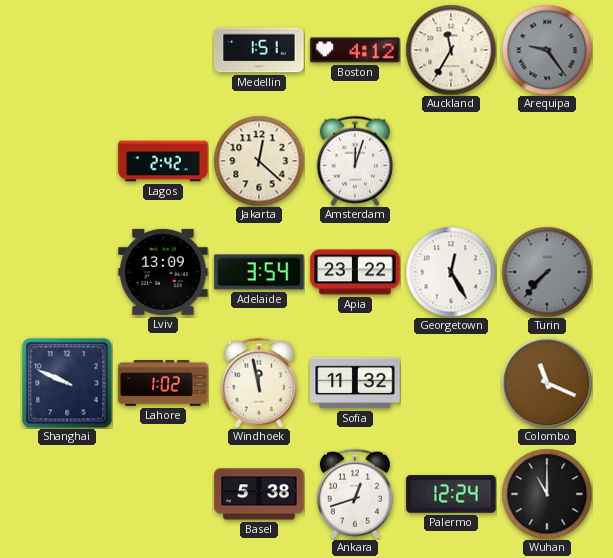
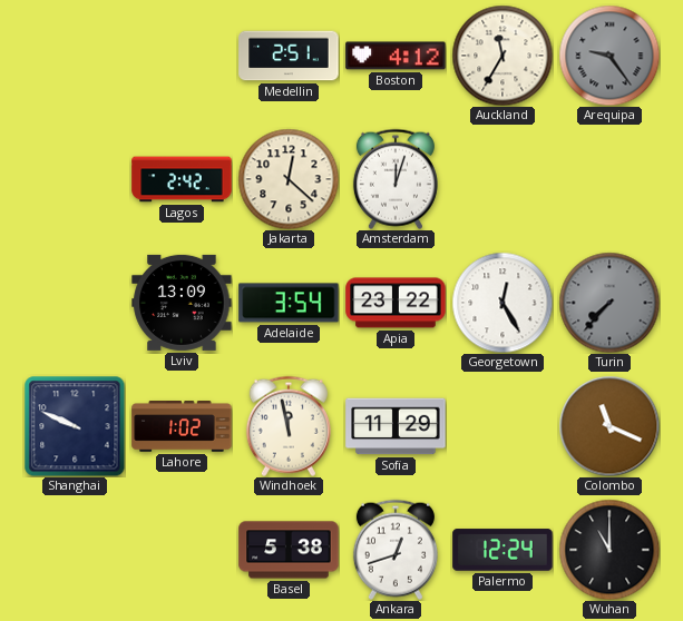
Medellin: 1:51 -> 2:51
Sofia: 11:32 -> 11:29
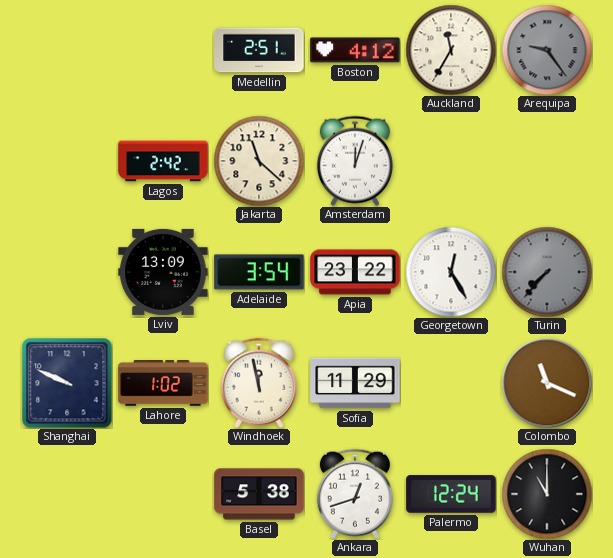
Jakarta: 12:22 -> 11:22
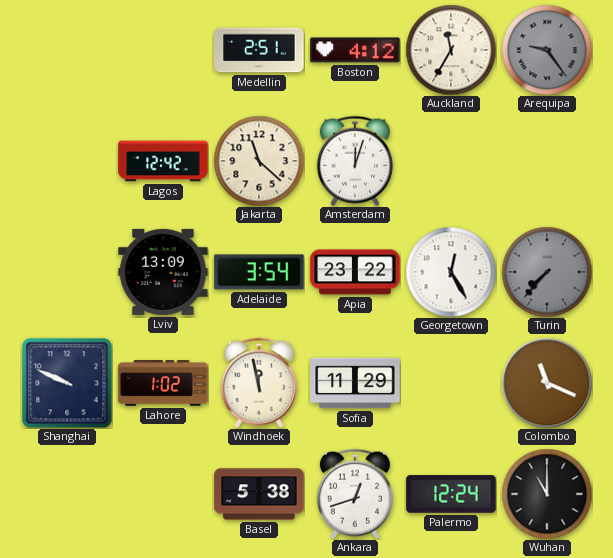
Lagos: 2:42 -> 12:42
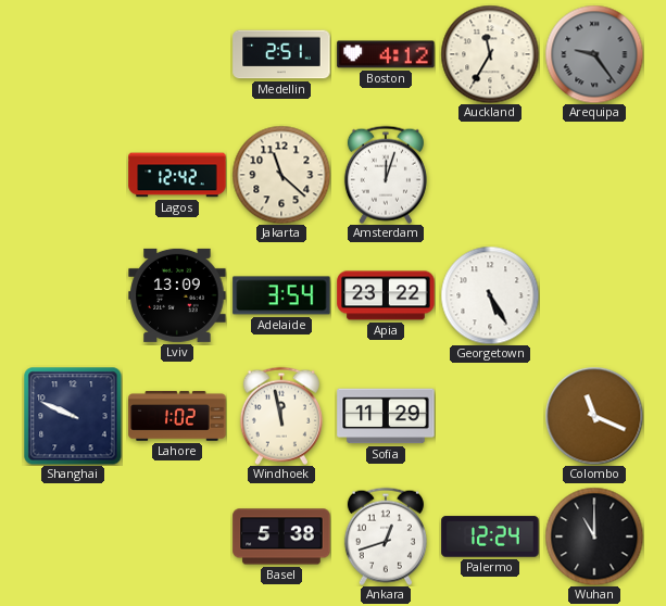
Georgetown: 12:25 -> 5:25
Turin: 7:37 -> none
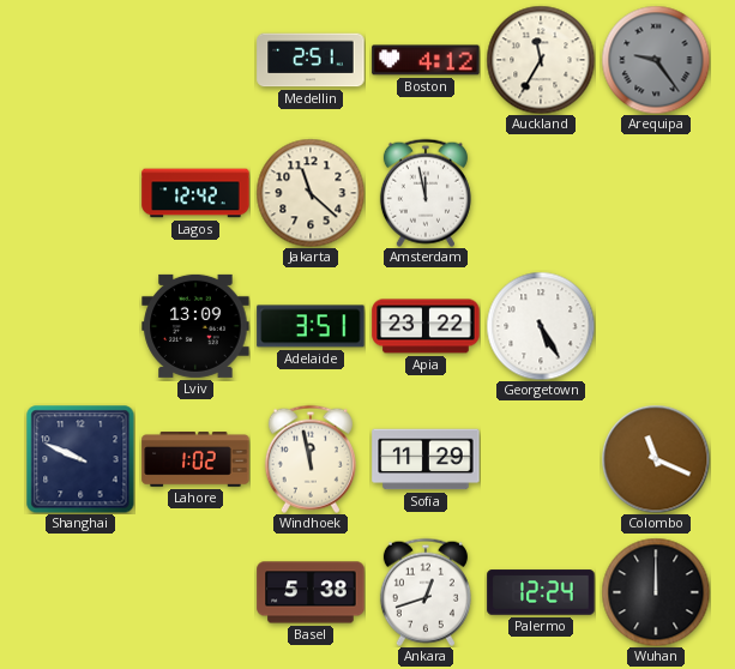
Amsterdam: 12:03 -> 11:58
Adelaide: 3:54 -> 3:51
Wuhan: 11:00 -> 12:00
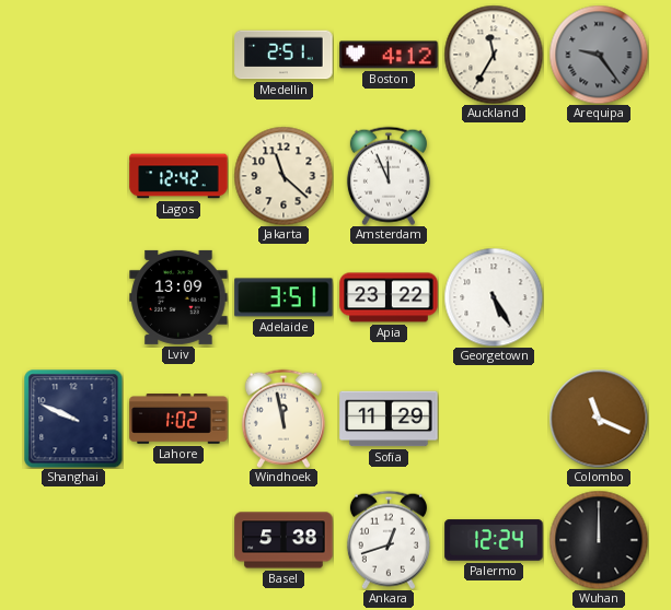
Amsterdam: 11:58 -> 11:56
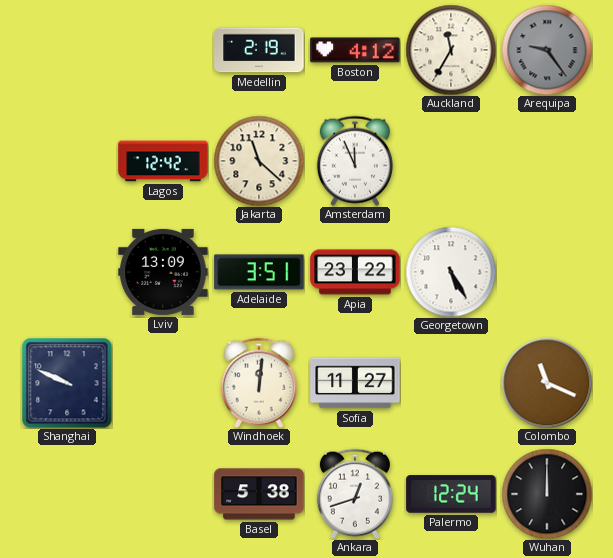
Medellin: 2:51 -> 2:19
Lahore: 1:02 -> none
Windhoek: 11:58 -> 12:01
Sofia: 11:29 -> 11:27
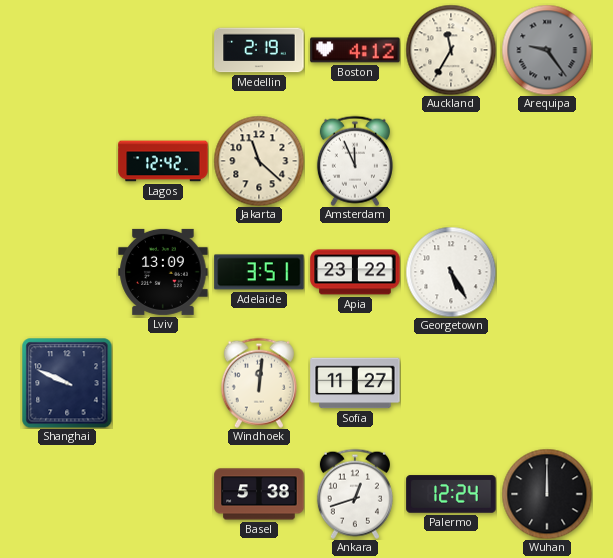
Colombo: 11:19 -> none
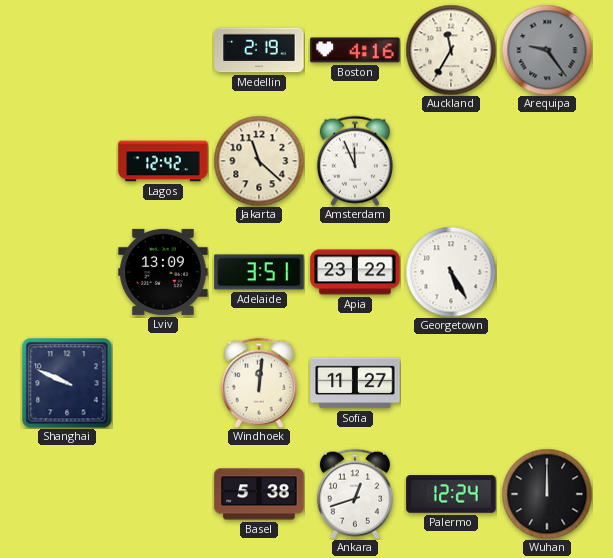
Boston: 4:12 -> 4:16
